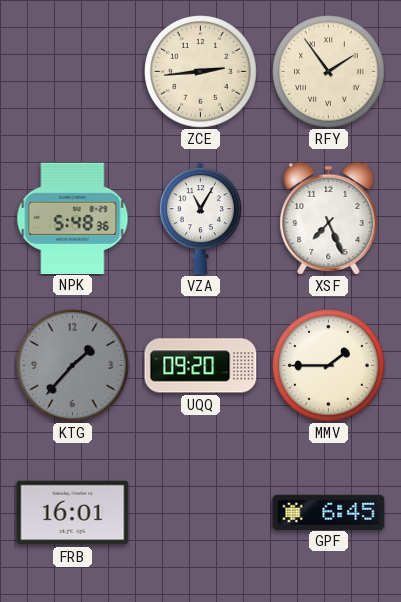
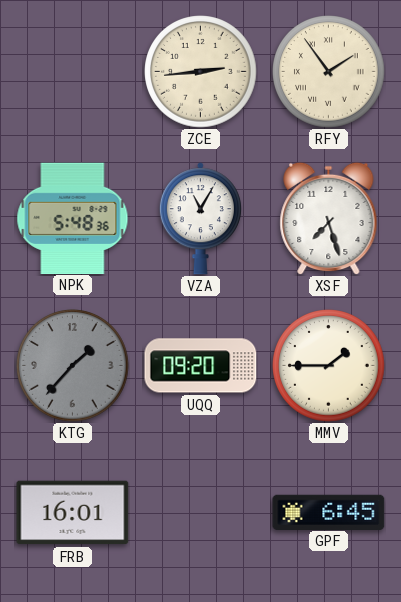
XSF: 7:26 -> 7:27
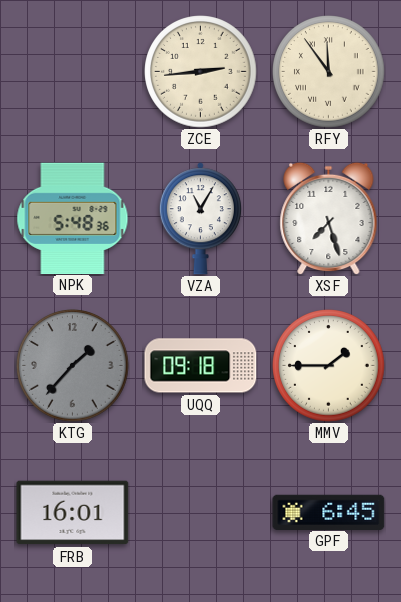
RFY: 1:54 -> 11:54
UQQ: 09:20 -> 09:18
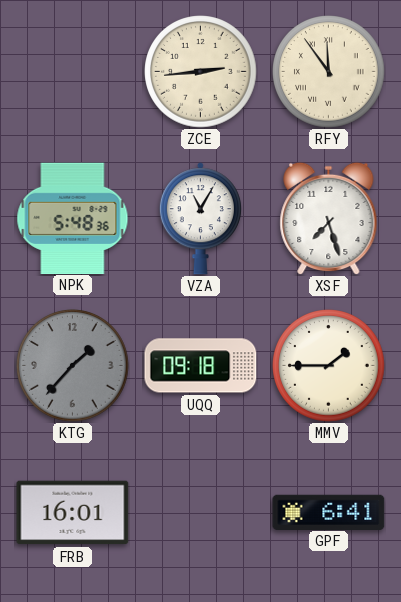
GPF: 6:45 -> 6:41
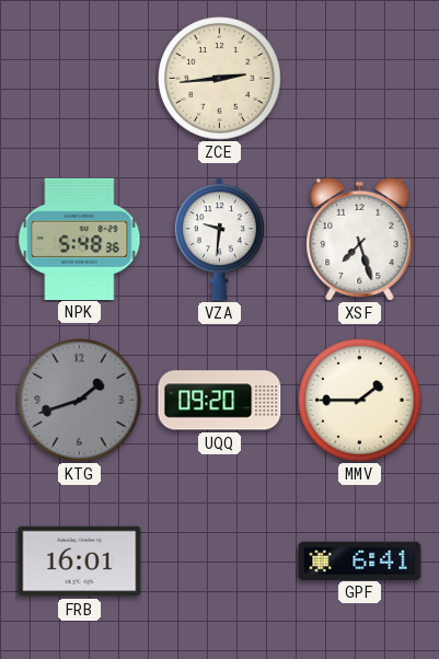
RFY: 11:54 -> none
VZA: 11:05 -> 9:31
KTG: 1:37 -> 1:42
UQQ: 09:18 -> 09:20
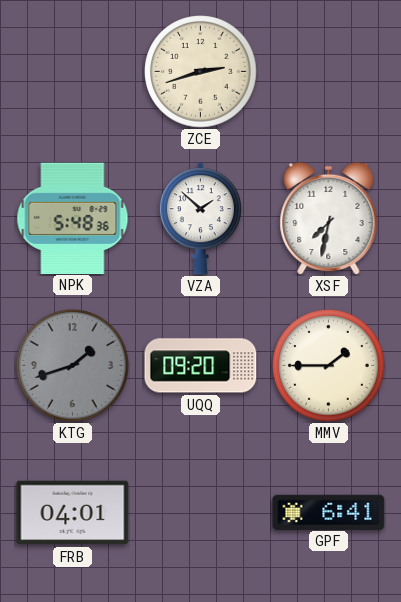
ZCE: 2:44 -> 2:42
VZA: 9:31 -> 1:52
XSF: 7:27 -> 7:32
FRB: 16:01 -> 04:01
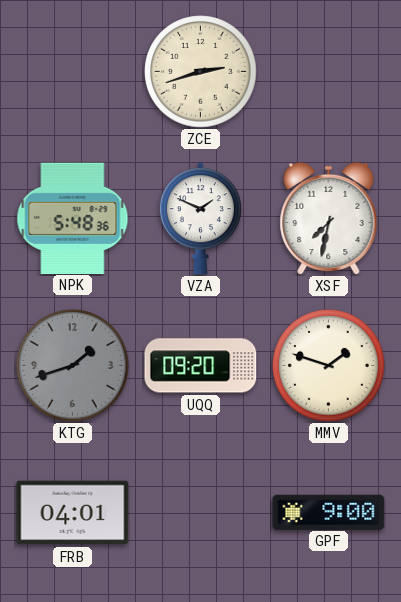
VZA: 1:52 -> 1:49
MMV: 1:45 -> 1:48
GPF: 6:41 -> 9:00
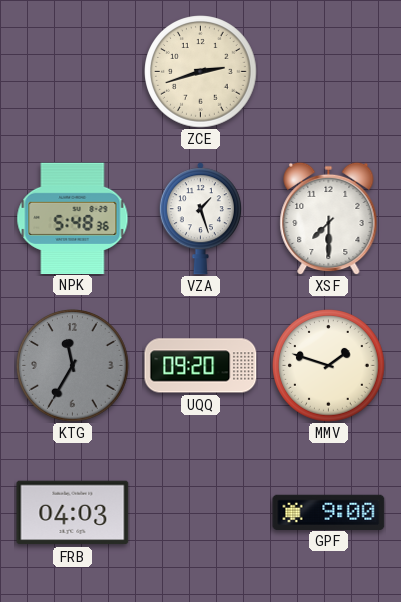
VZA: 1:49 -> 1:27
XSF: 7:32 -> 7:30
KTG: 1:42 -> 11:35
FRB: 04:01 -> 04:03
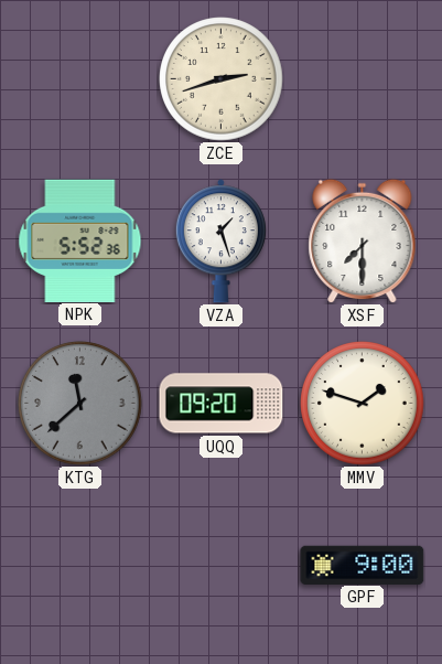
NPK: 5:48 -> 5:52
KTG: 11:35 -> 11:38
FRB: 04:03 -> none
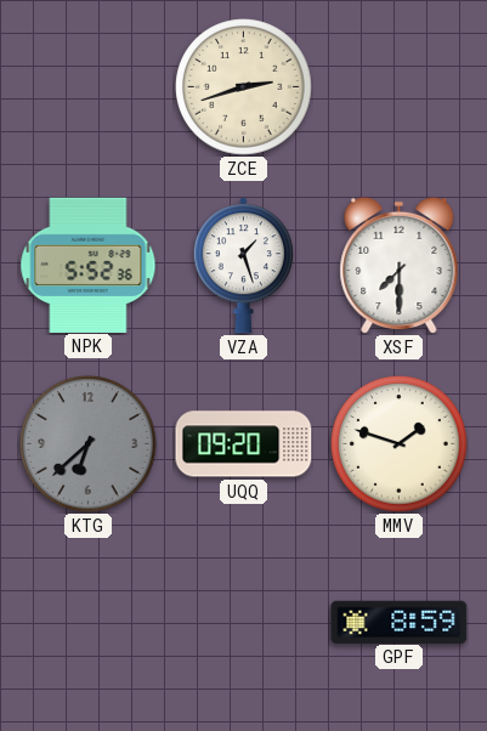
KTG: 11:38 -> 6:38
GPF: 9:00 -> 8:59
